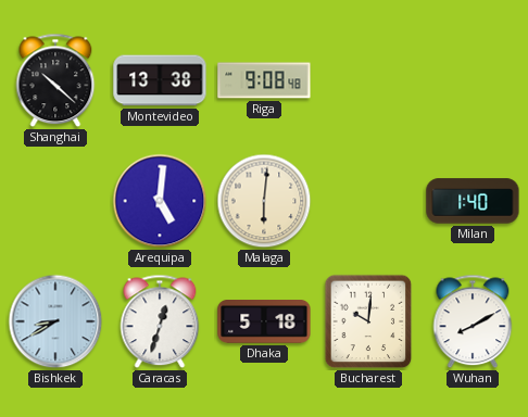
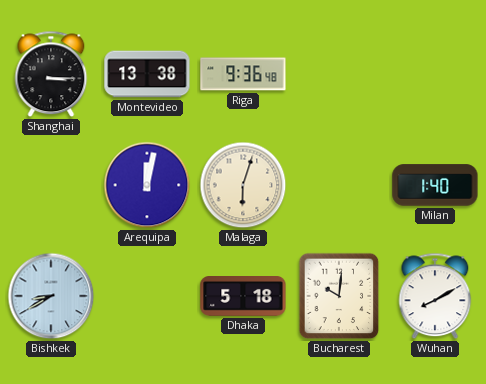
Shanghai: 10:22 -> 3:15
Riga: 9:08 -> 9:36
Arequipa: 5:01 -> 12:02
Malaga: 6:01 -> 6:03
Caracas: 12:33 -> none
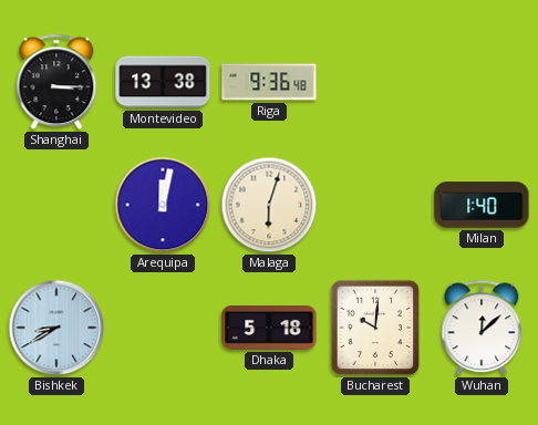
Wuhan: 8:10 -> 12:08
